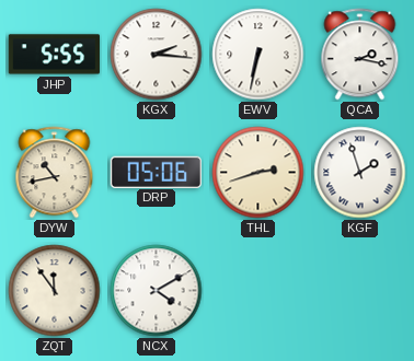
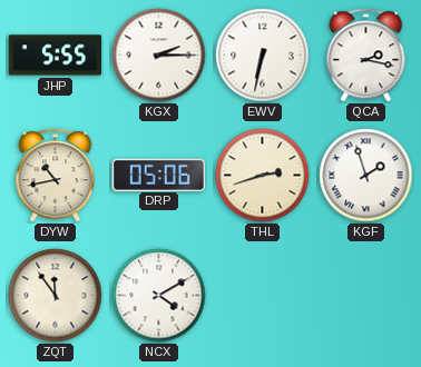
KGX: 2:16 -> 2:15
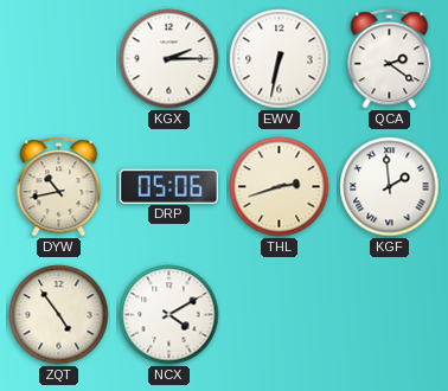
JHP: 5:55 -> none
QCA: 2:17 -> 2:21
KGF: 1:57 -> 1:59
ZQT: 11:54 -> 4:54
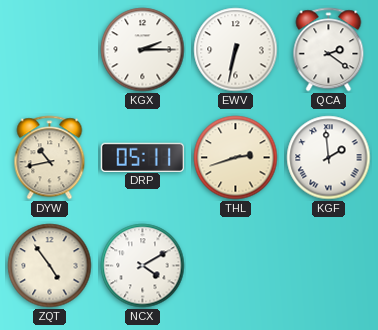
DRP: 05:06 -> 05:11
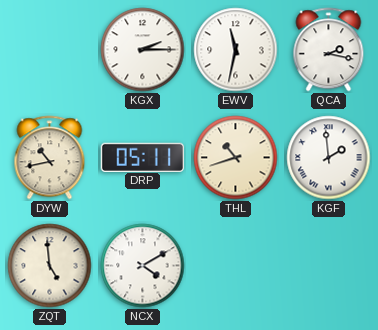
EWV: 6:32 -> 11:32
QCA: 2:21 -> 2:17
THL: 2:42 -> 10:42
ZQT: 4:54 -> 4:59
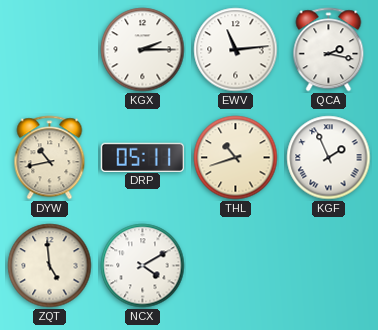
EWV: 11:32 -> 11:14
KGF: 1:59 -> 1:56
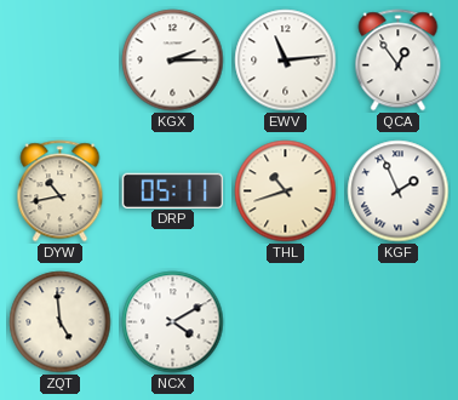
QCA: 2:17 -> 12:54
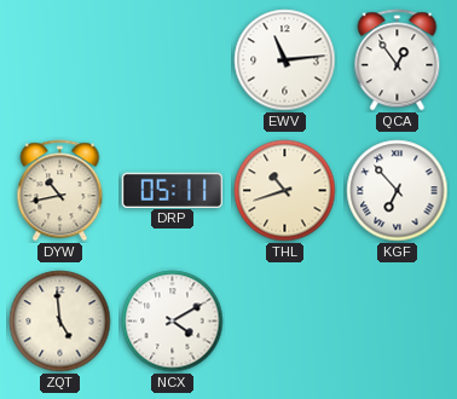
KGX: 2:15 -> none
KGF: 1:56 -> 6:53
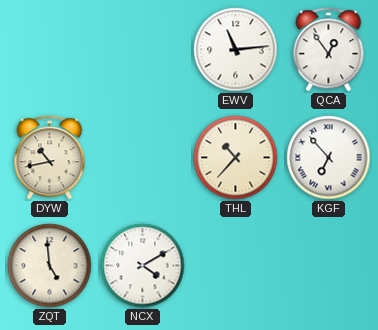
DRP: 05:11 -> none
THL: 10:42 -> 10:37
